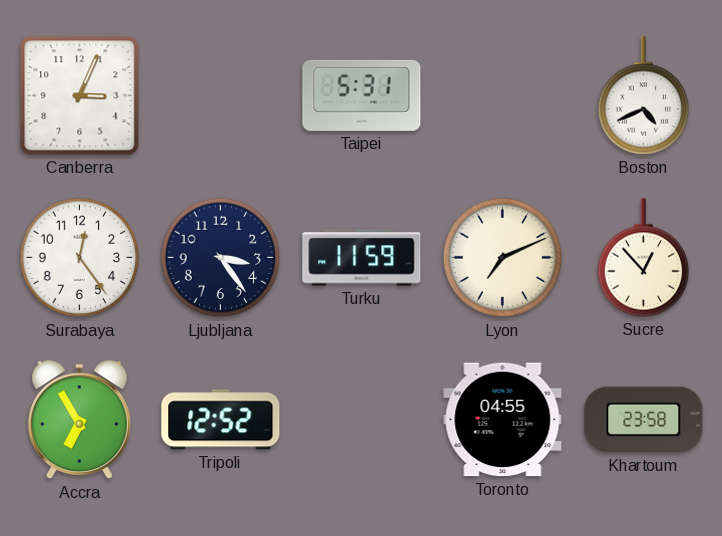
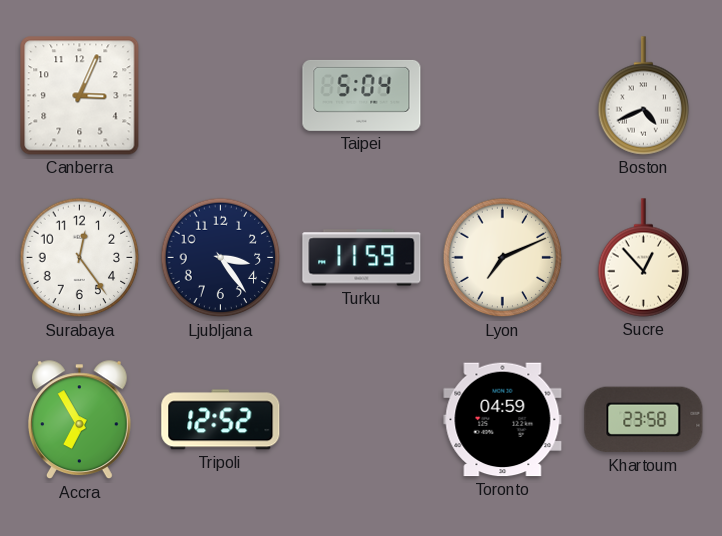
Taipei: 5:31 -> 5:04
Toronto: 04:55 -> 04:59
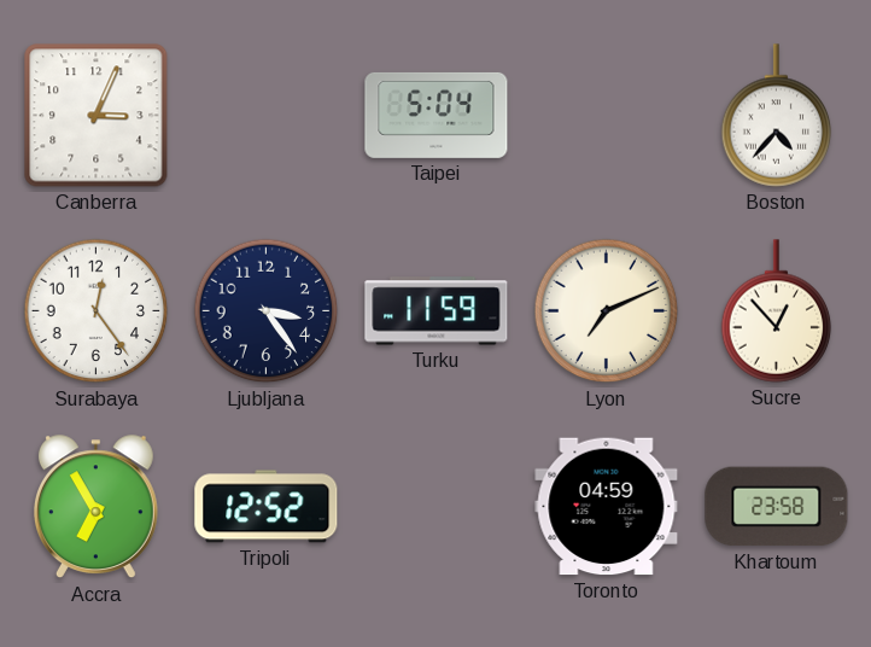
Boston: 4:41 -> 4:37
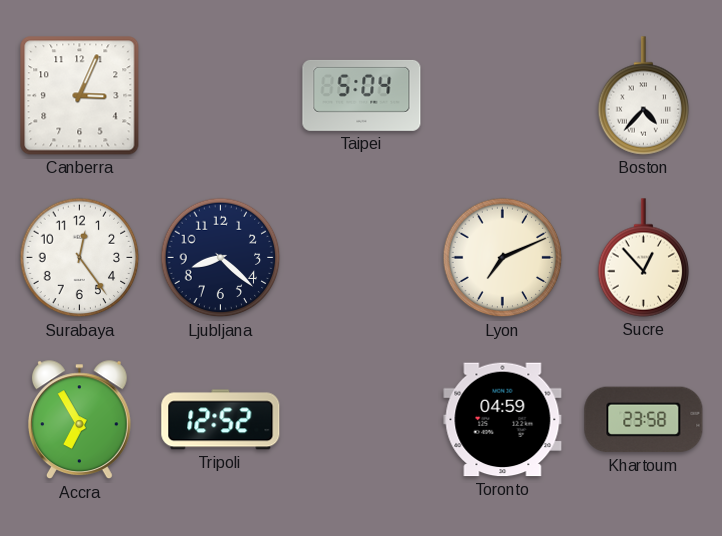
Ljubljana: 3:24 -> 8:22
Turku: 11:59 -> none
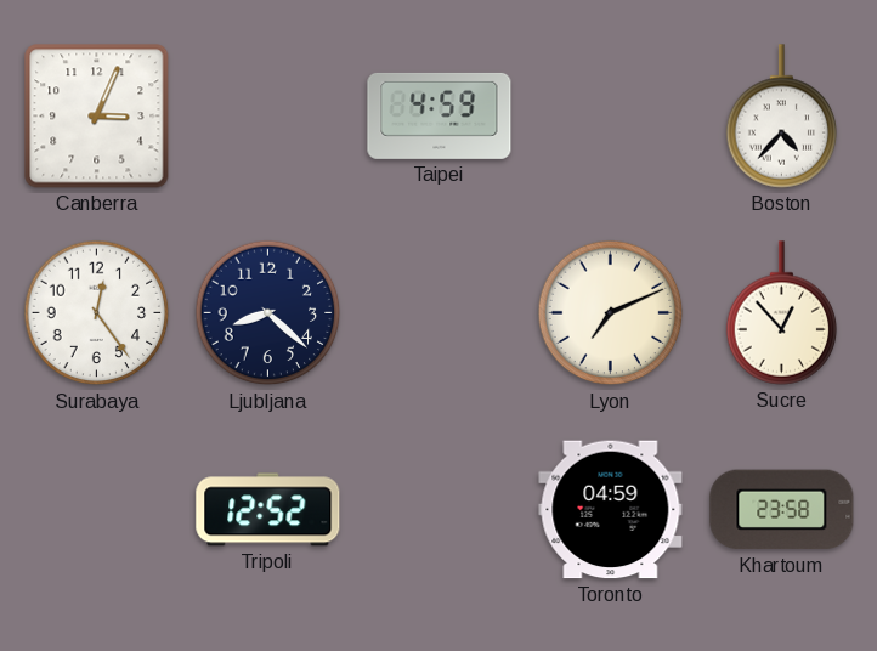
Taipei: 5:04 -> 4:59
Accra: 6:55 -> none
